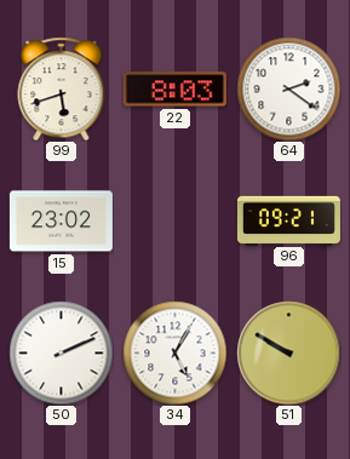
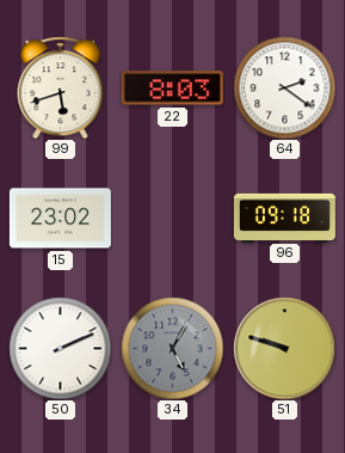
96: 09:21 -> 09:18
34 dial: white -> grey
51: 9:50 -> 9:48
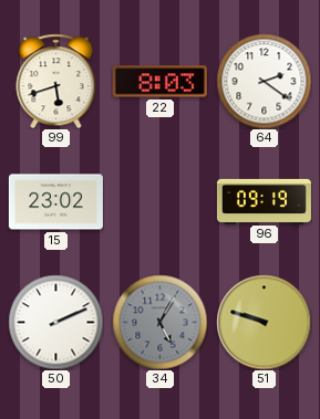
96: 09:18 -> 09:19
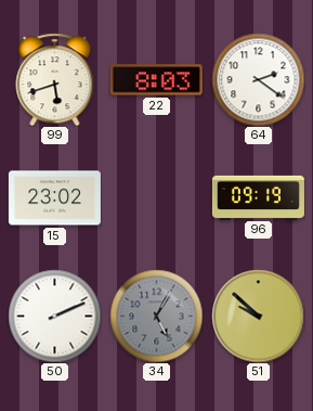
51: 9:48 -> 9:52
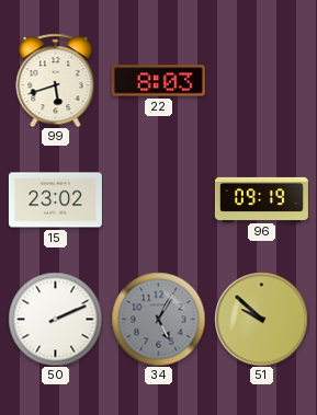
64: 2:21 -> none
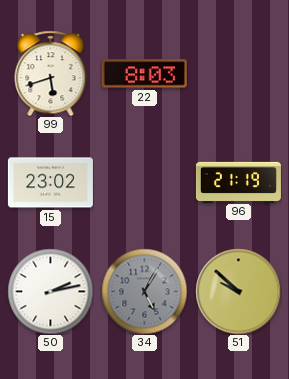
96: 09:19 -> 21:19
50: 2:11 -> 2:13
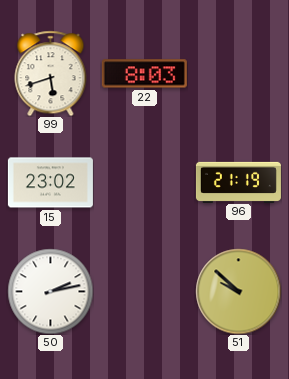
34: 5:05 -> none
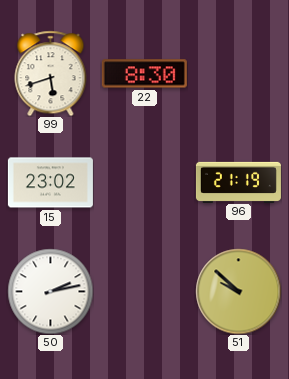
22: 8:03 -> 8:30
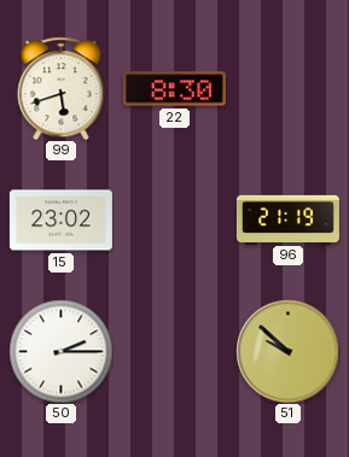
50: 2:13 -> 2:15
